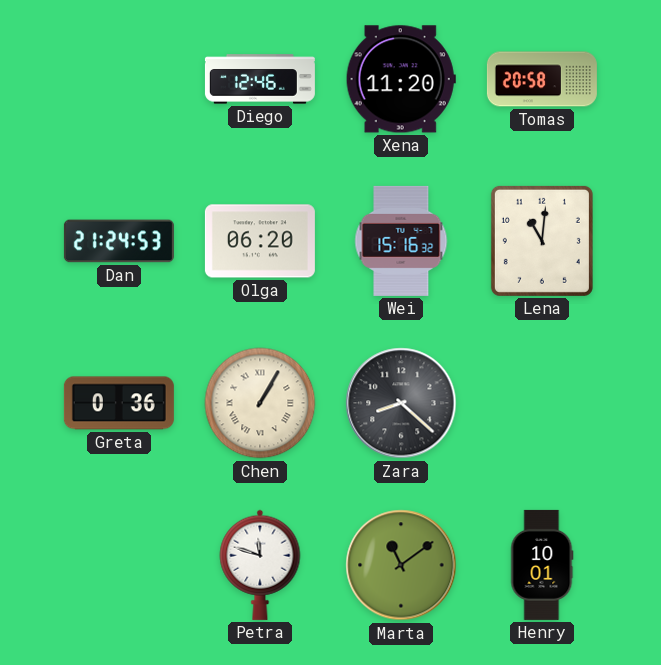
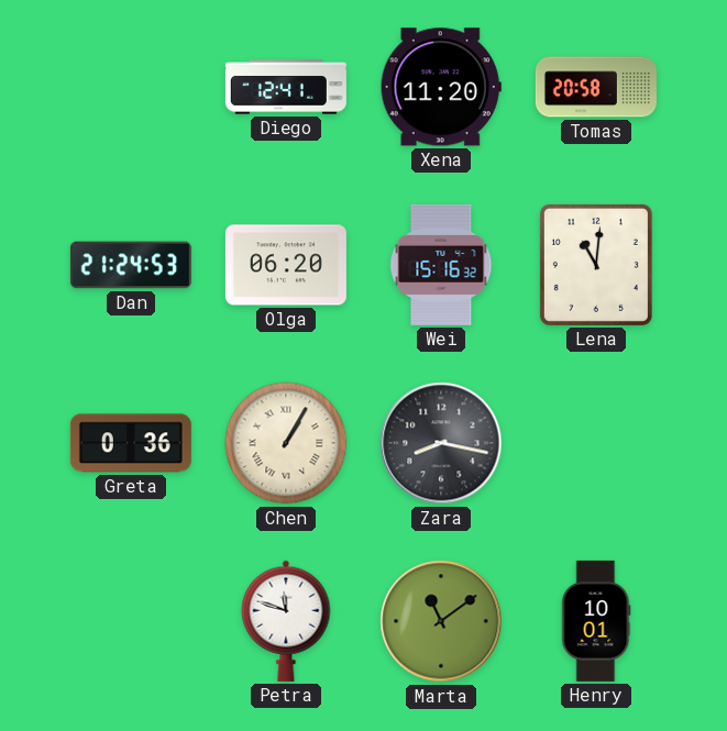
Diego: 12:46 -> 12:41
Zara: 8:22 -> 8:17
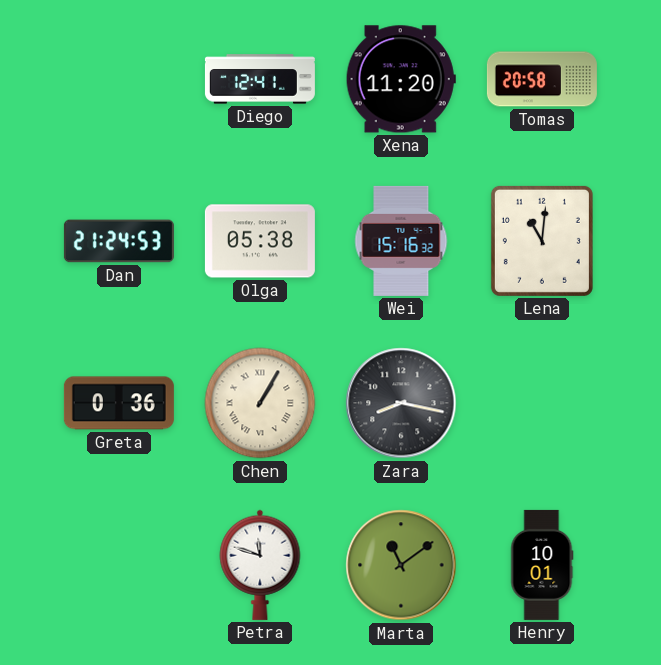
Olga: 06:20 -> 05:38
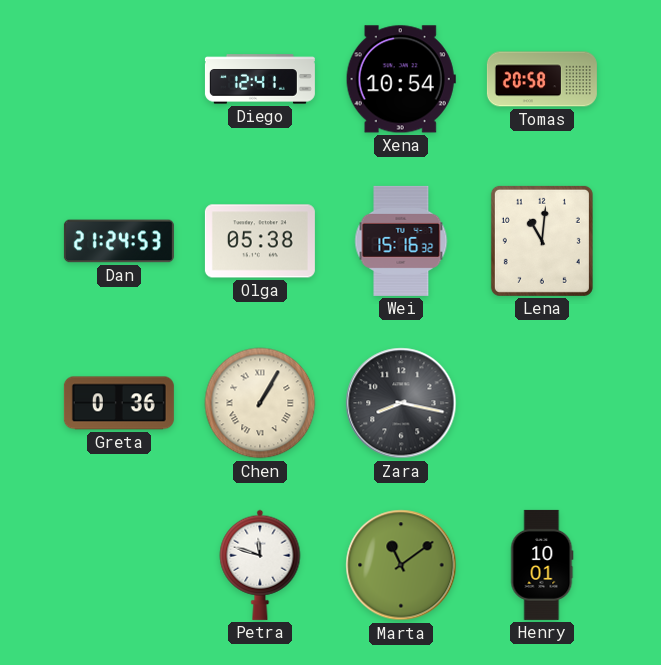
Xena: 11:20 -> 10:54
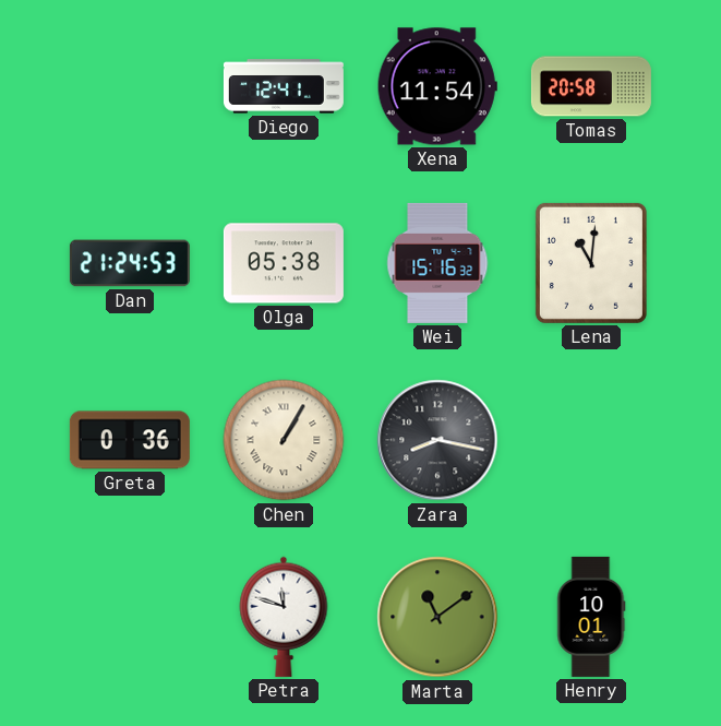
Xena: 10:54 -> 11:54
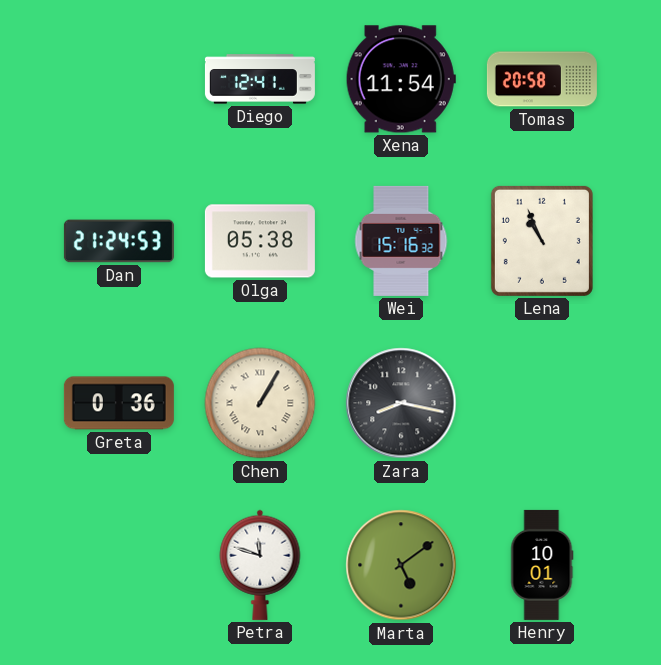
Lena: 11:01 -> 10:56
Marta: 11:09 -> 5:09
